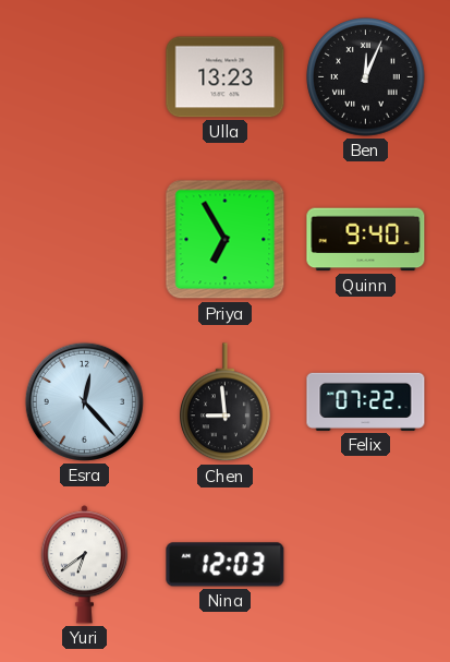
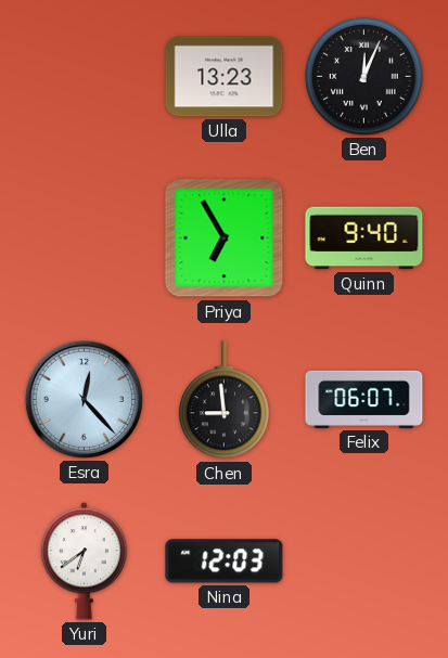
Felix: 07:22 -> 06:07
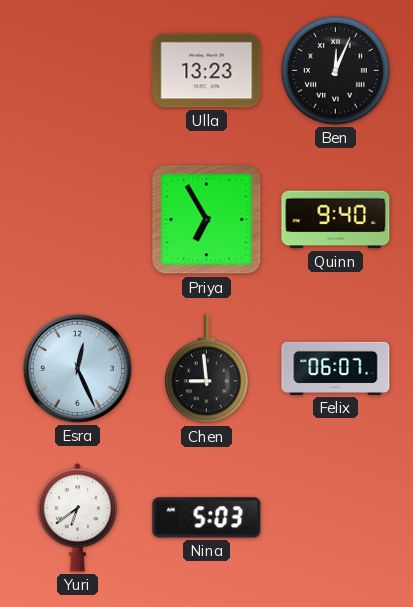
Esra: 12:23 -> 12:26
Nina: 12:03 -> 5:03
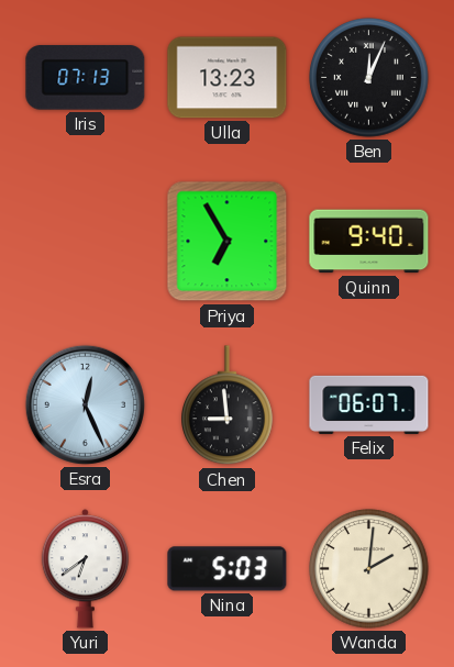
Iris: none -> 07:13
Wanda: none -> 2:01
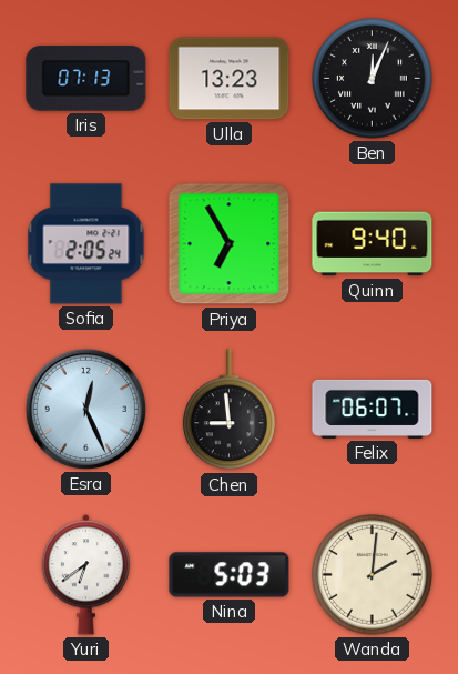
Sofia: none -> 2:05
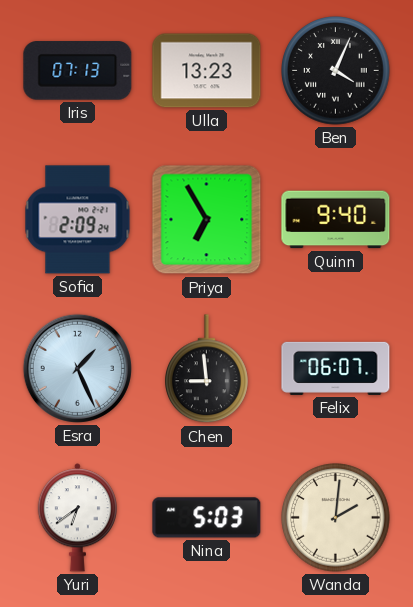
Ben: 12:04 -> 4:04
Sofia: 2:05 -> 2:09
Esra: 12:26 -> 1:26
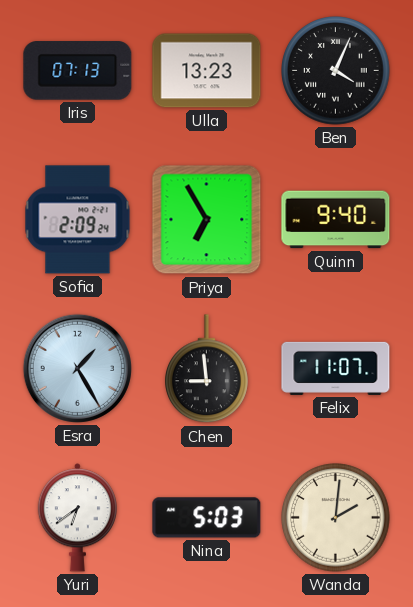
Esra: 1:26 -> 1:25
Felix: 06:07 -> 11:07
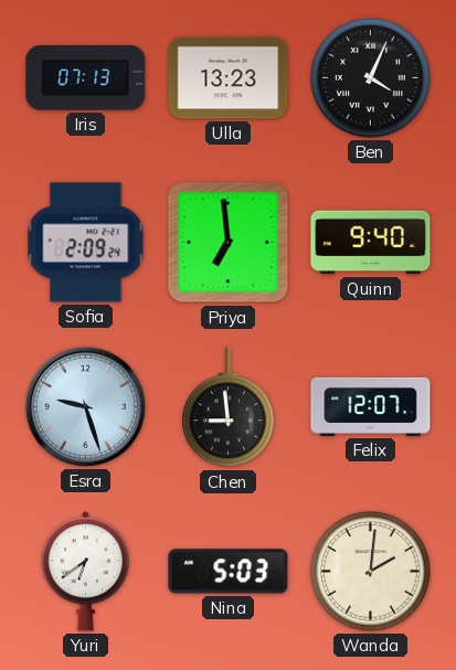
Priya: 6:55 -> 6:59
Esra: 1:25 -> 9:27
Felix: 11:07 -> 12:07
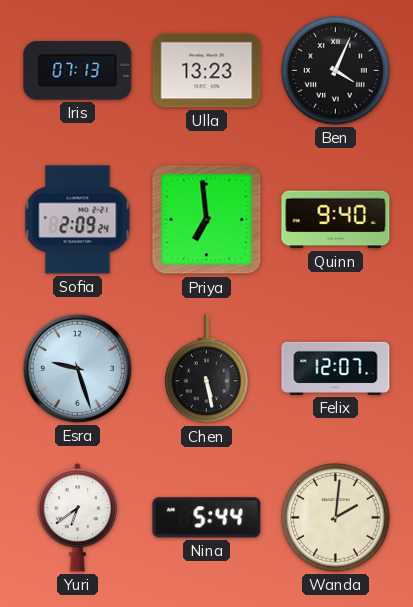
Chen: 8:59 -> 5:28
Nina: 5:03 -> 5:44
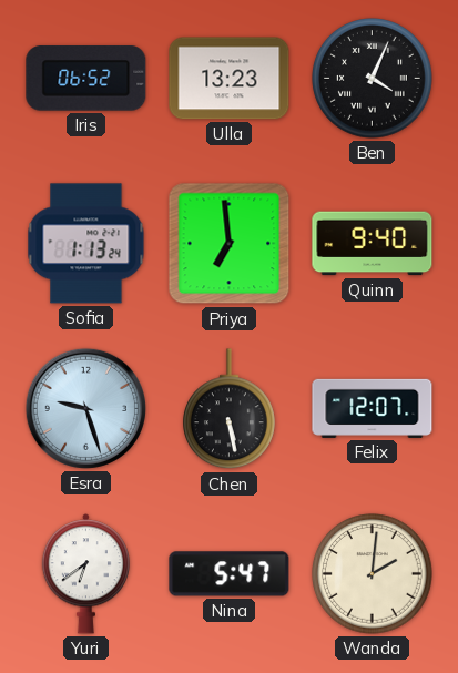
Iris: 07:13 -> 06:52
Sofia: 2:09 -> 1:13
Nina: 5:44 -> 5:47
